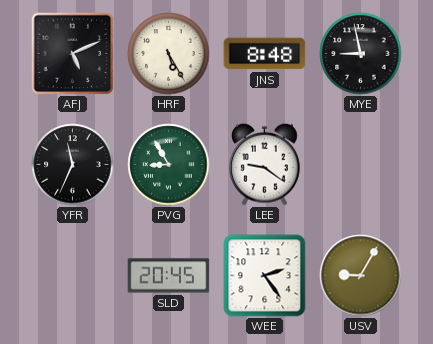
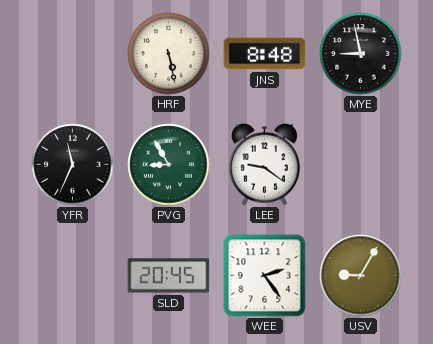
AFJ: 5:11 -> none
HRF: 5:25 -> 5:28
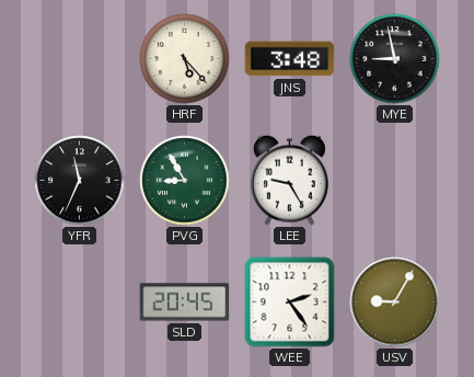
HRF: 5:28 -> 5:23
JNS: 8:48 -> 3:48
LEE: 9:21 -> 9:25
